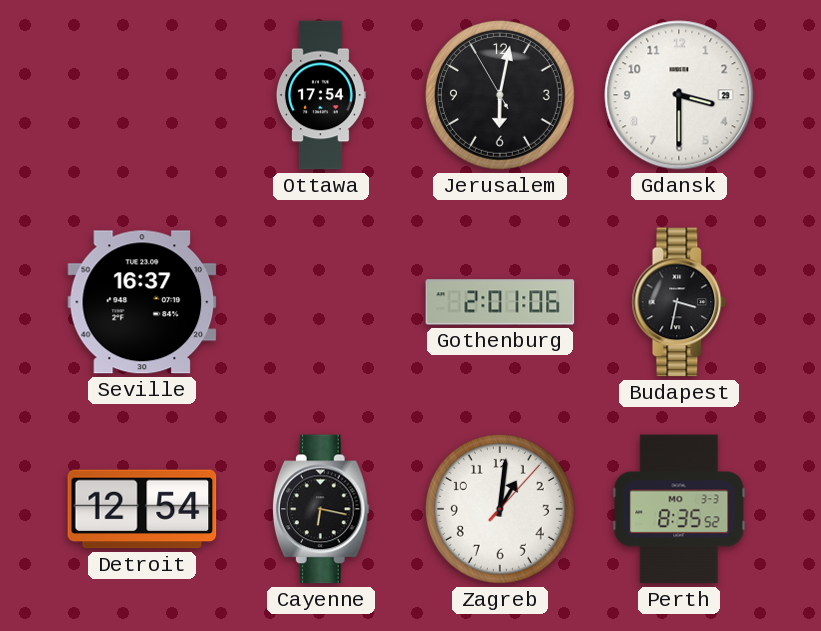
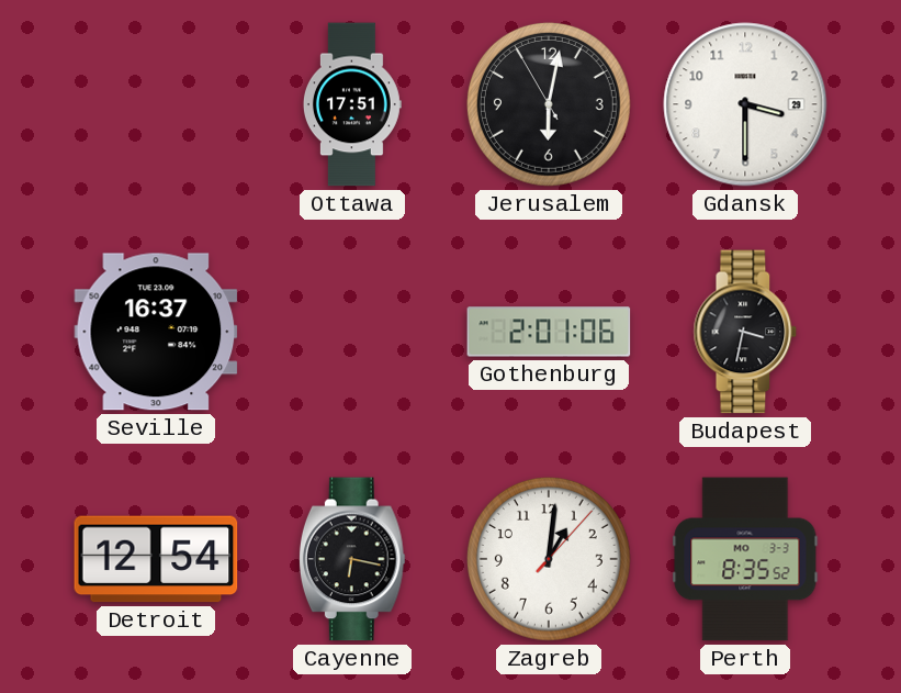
Ottawa: 17:54 -> 17:51
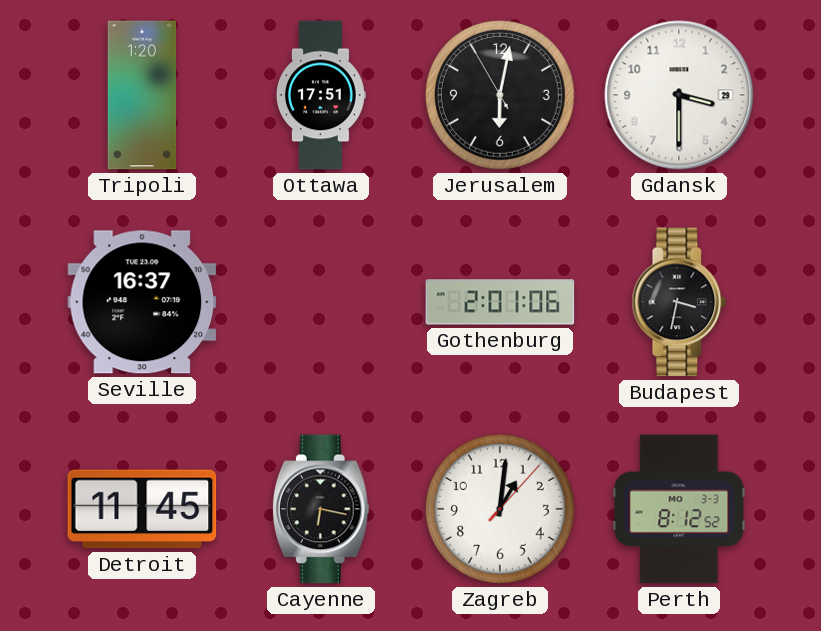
Tripoli: none -> 1:20
Detroit: 12:54 -> 11:45
Perth: 8:35 -> 8:12
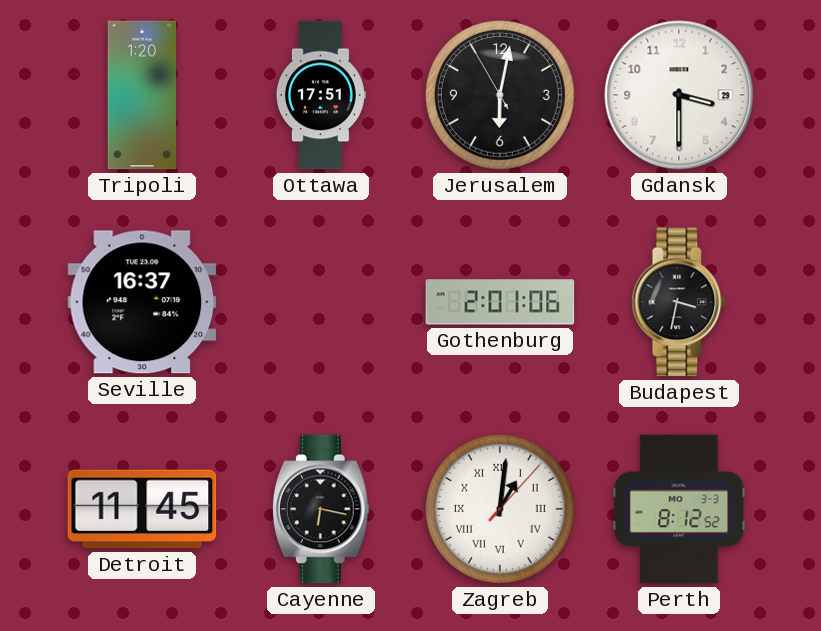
Zagreb numerals: Arabic -> Roman
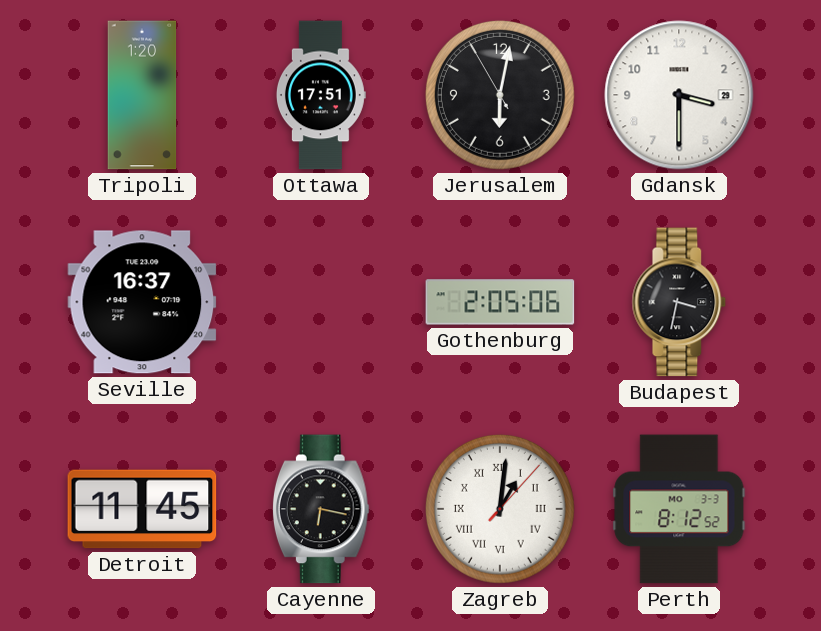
Gothenburg: 2:01 -> 2:05
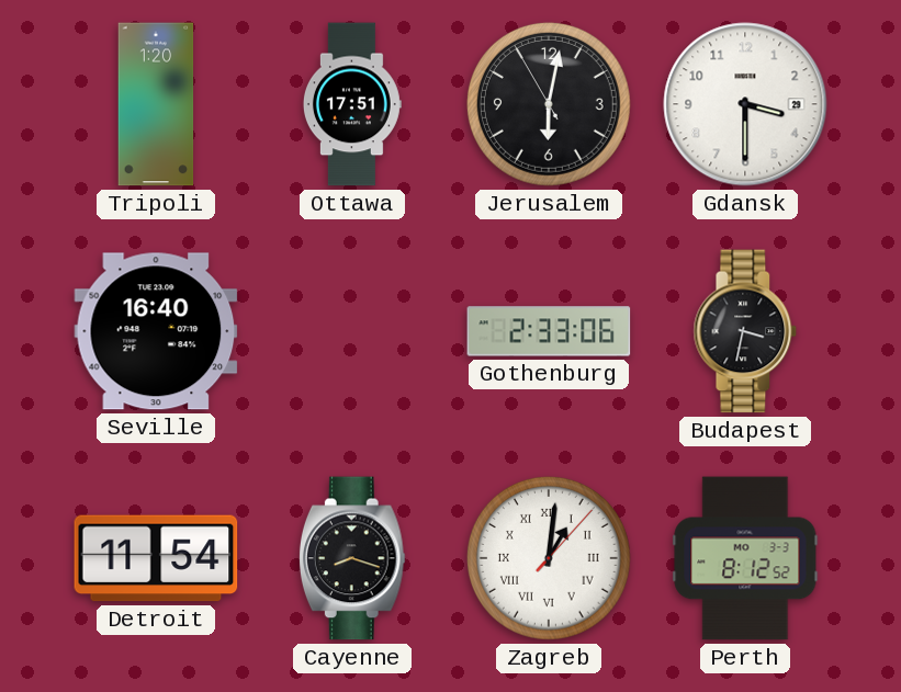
Seville: 16:37 -> 16:40
Gothenburg: 2:05 -> 2:33
Detroit: 11:45 -> 11:54
Cayenne: 6:17 -> 8:18
